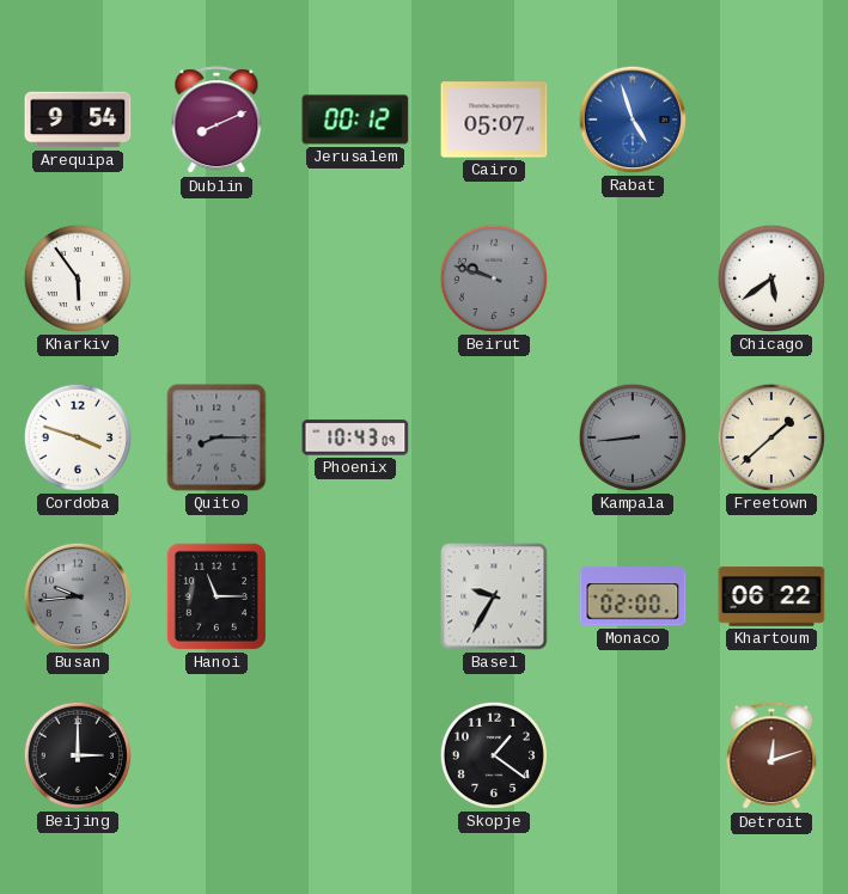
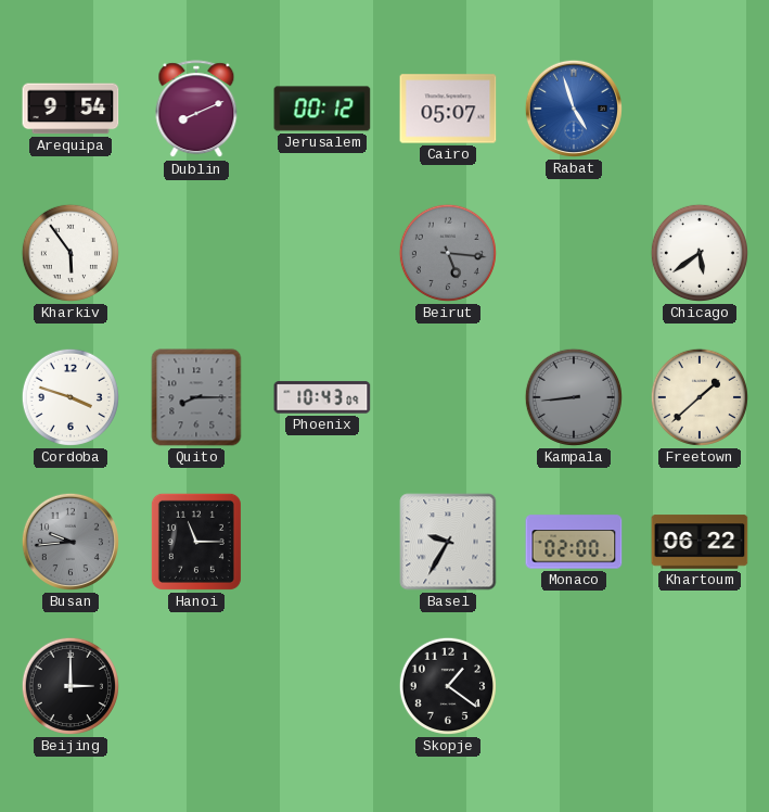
Beirut: 9:48 -> 5:16
Detroit: 12:12 -> none
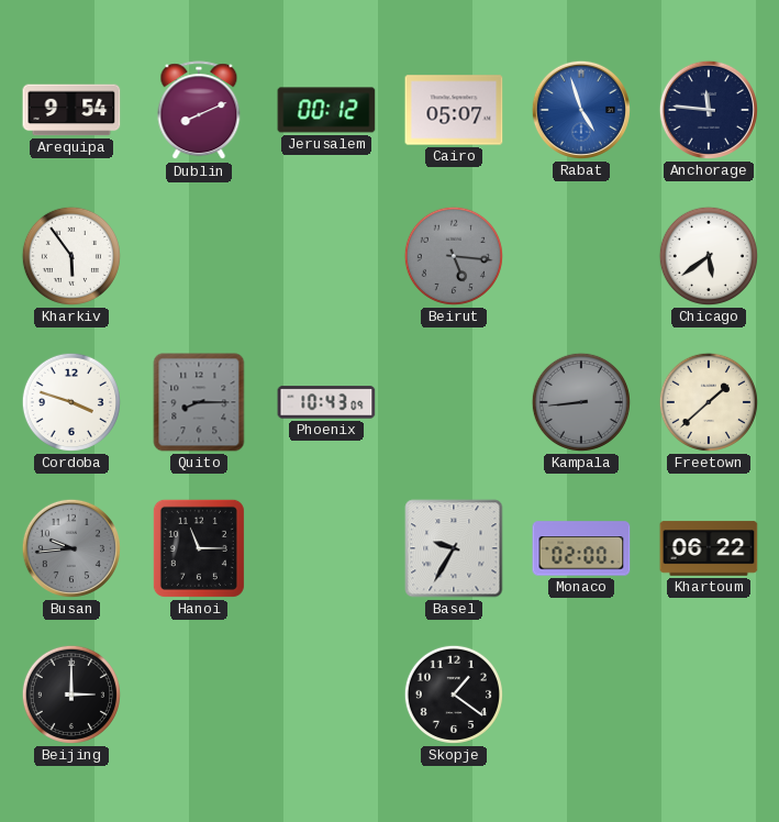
Anchorage: none -> 11:46
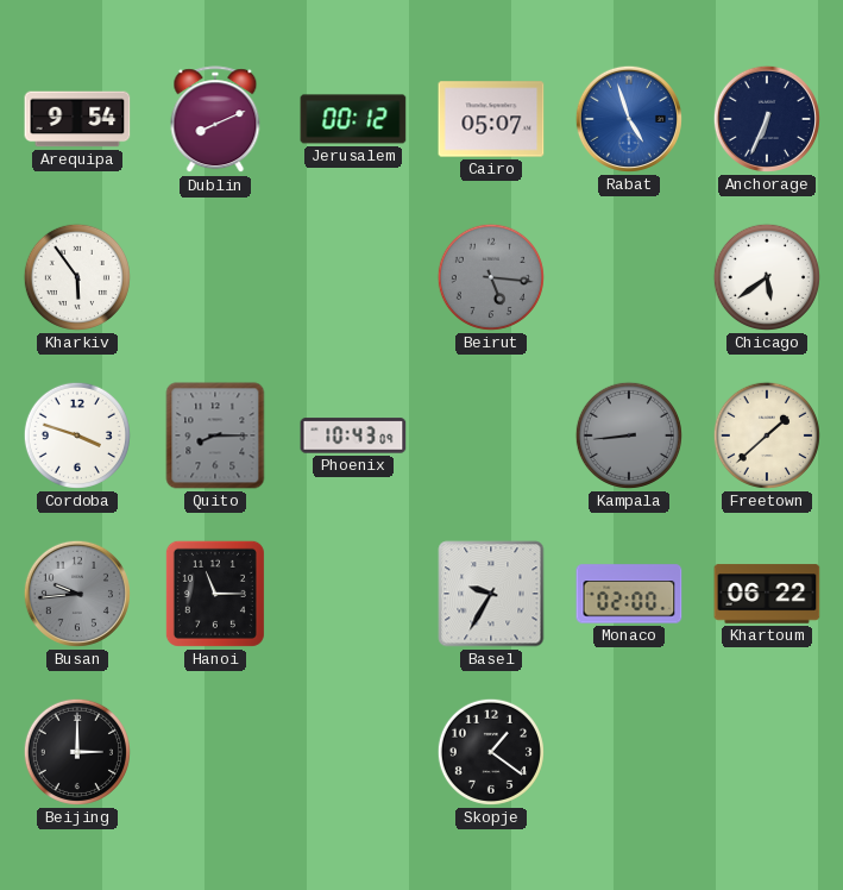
Anchorage: 11:46 -> 6:34
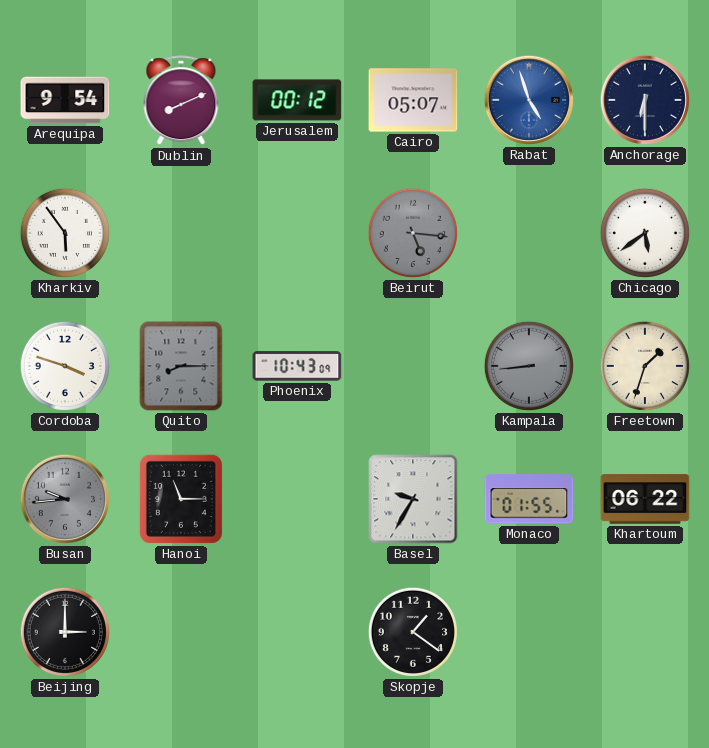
Anchorage: 6:34 -> 6:30
Freetown: 1:38 -> 1:33
Monaco: 02:00 -> 01:55
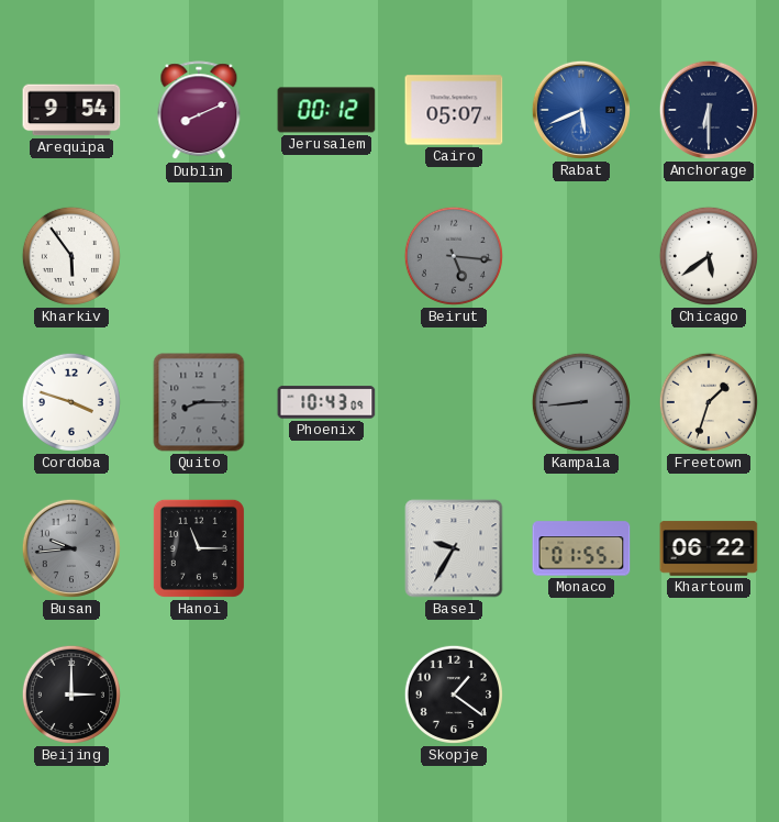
Rabat: 4:57 -> 5:41
